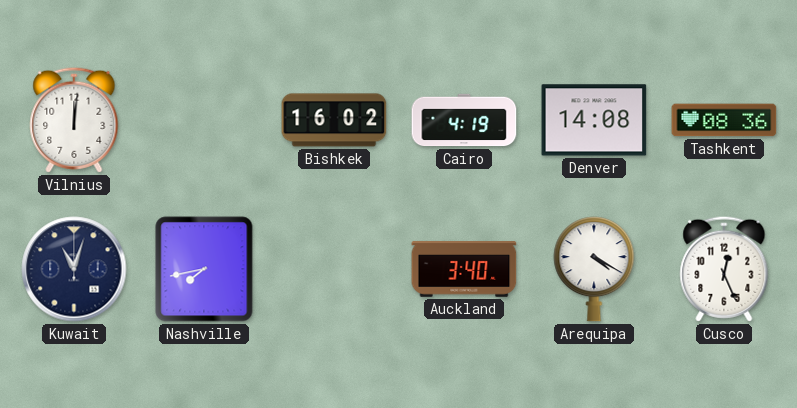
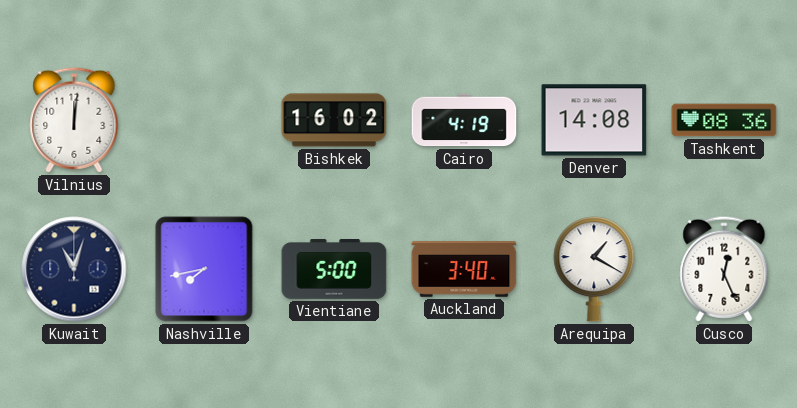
Vientiane: none -> 5:00
Arequipa: 4:20 -> 1:20
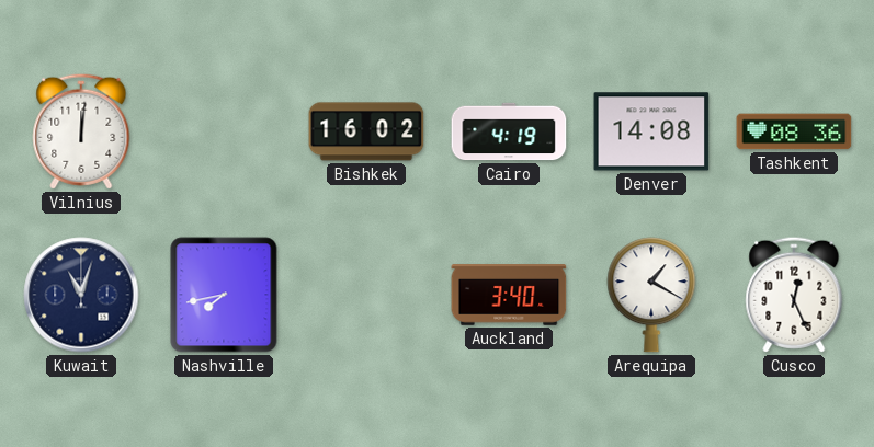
Vientiane: 5:00 -> none
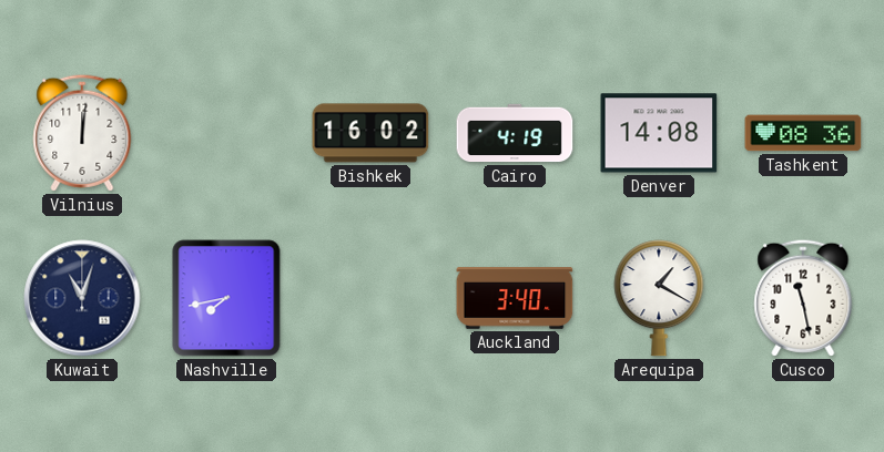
Cusco: 12:26 -> 11:28
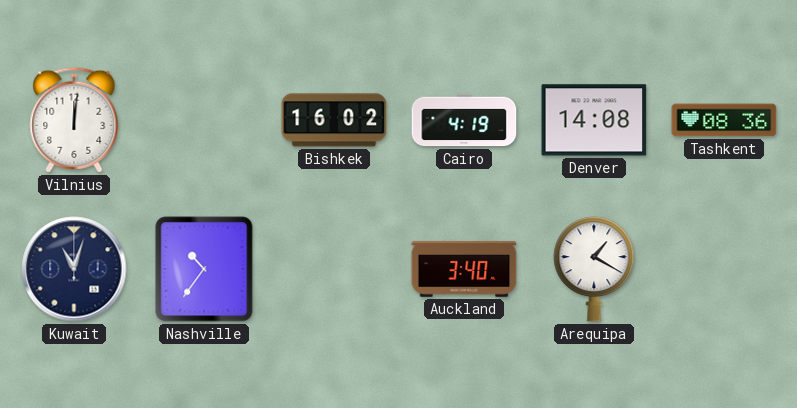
Nashville: 7:43 -> 10:36
Cusco: 11:28 -> none
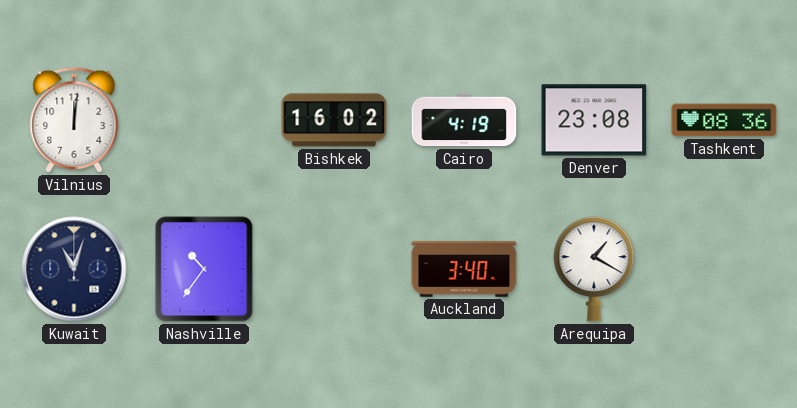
Denver: 14:08 -> 23:08
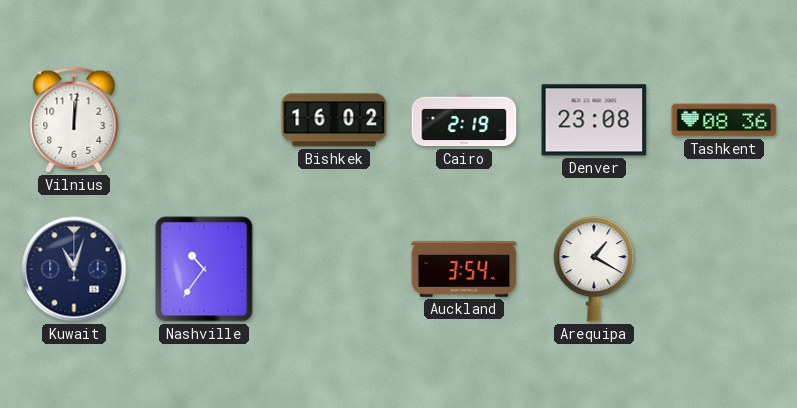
Cairo: 4:19 -> 2:19
Auckland: 3:40 -> 3:54
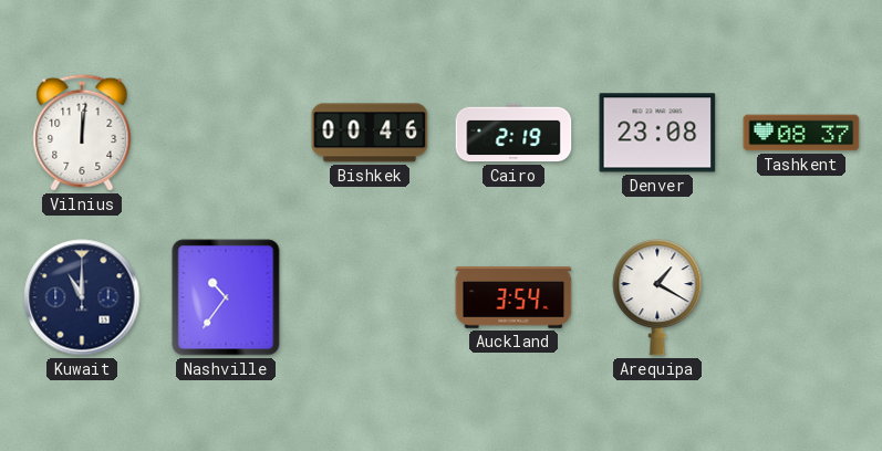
Bishkek: 16:02 -> 00:46
Tashkent: 08:36 -> 08:37
Kuwait: 11:03 -> 11:00
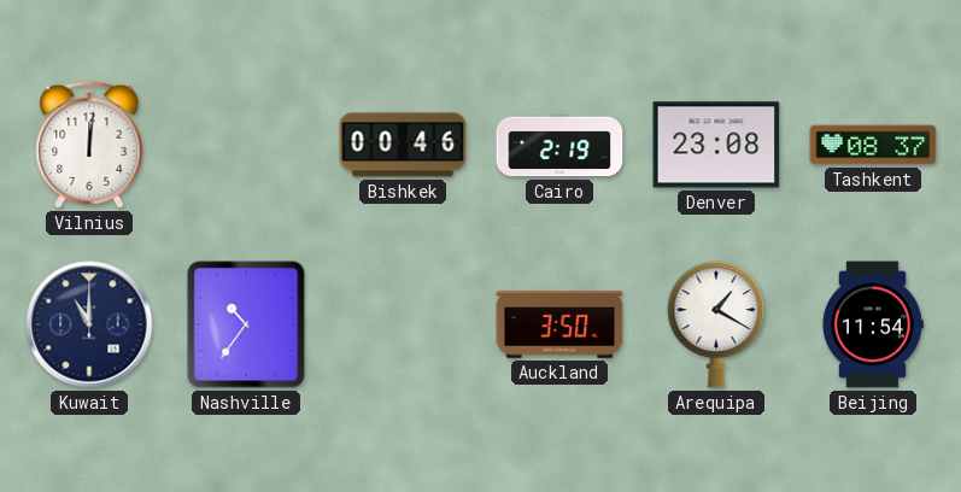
Auckland: 3:54 -> 3:50
Beijing: none -> 11:54
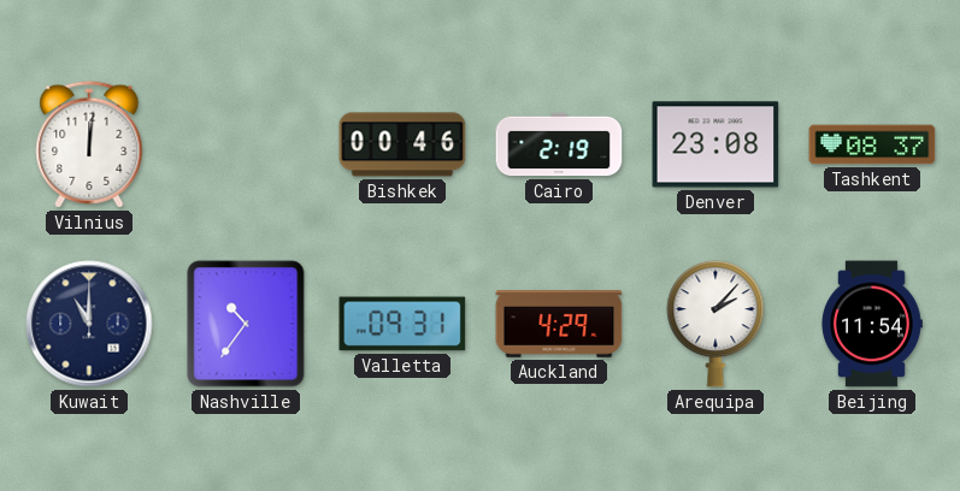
Valletta: none -> 09:31
Auckland: 3:50 -> 4:29
Arequipa: 1:20 -> 2:07
